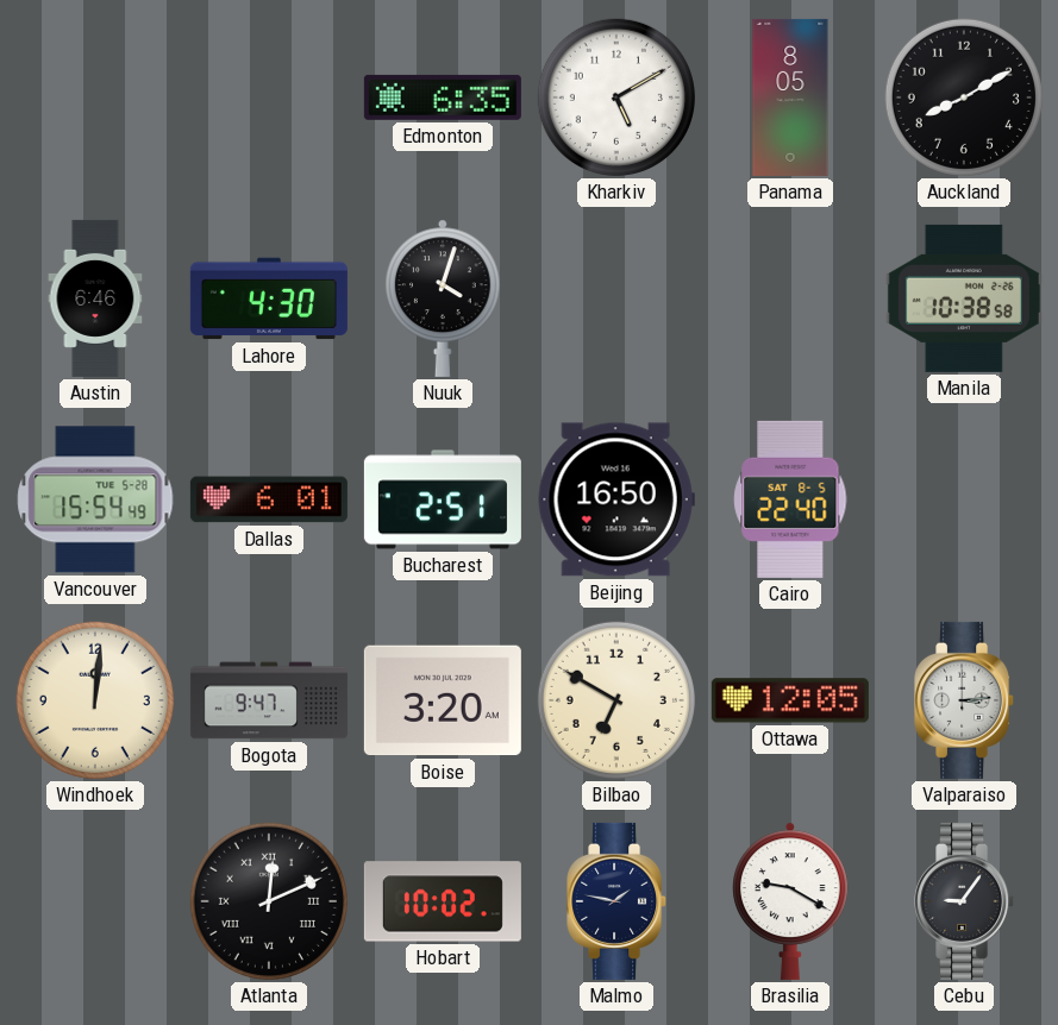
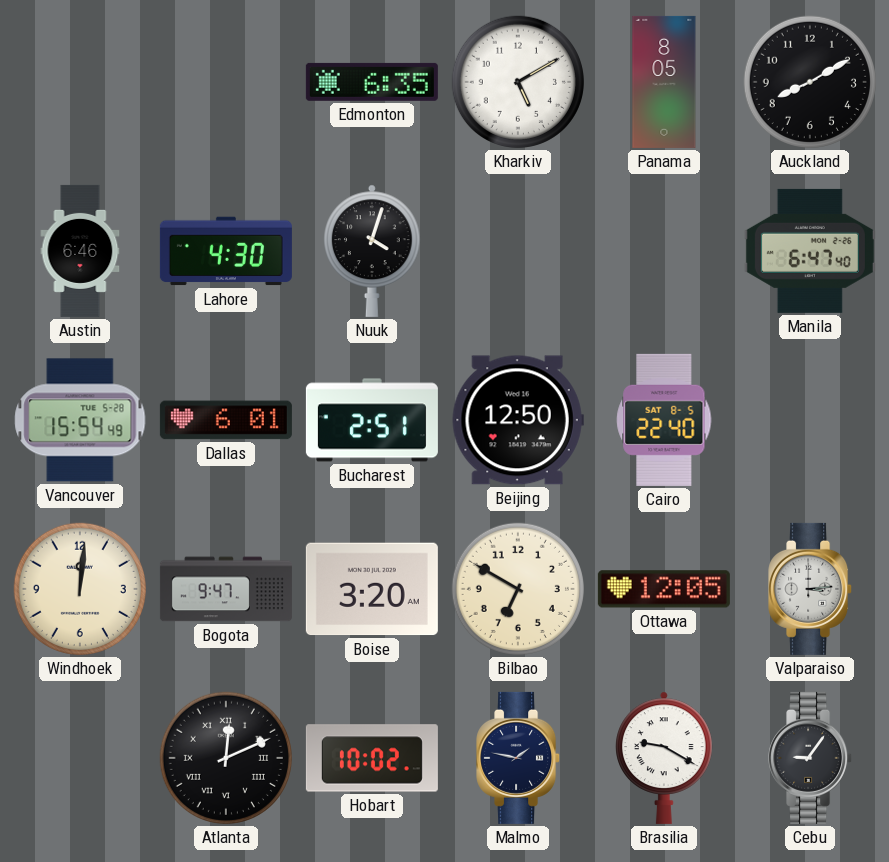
Manila: 10:38 -> 6:47
Beijing: 16:50 -> 12:50
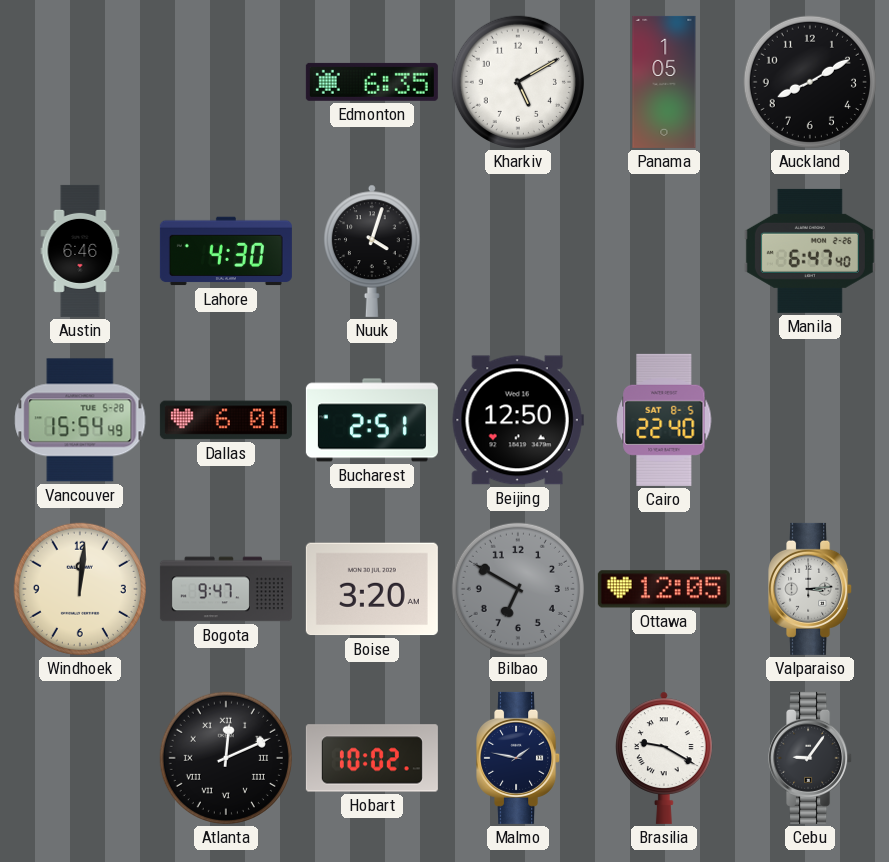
Panama: 8:05 -> 1:05
Bilbao dial: cream -> grey
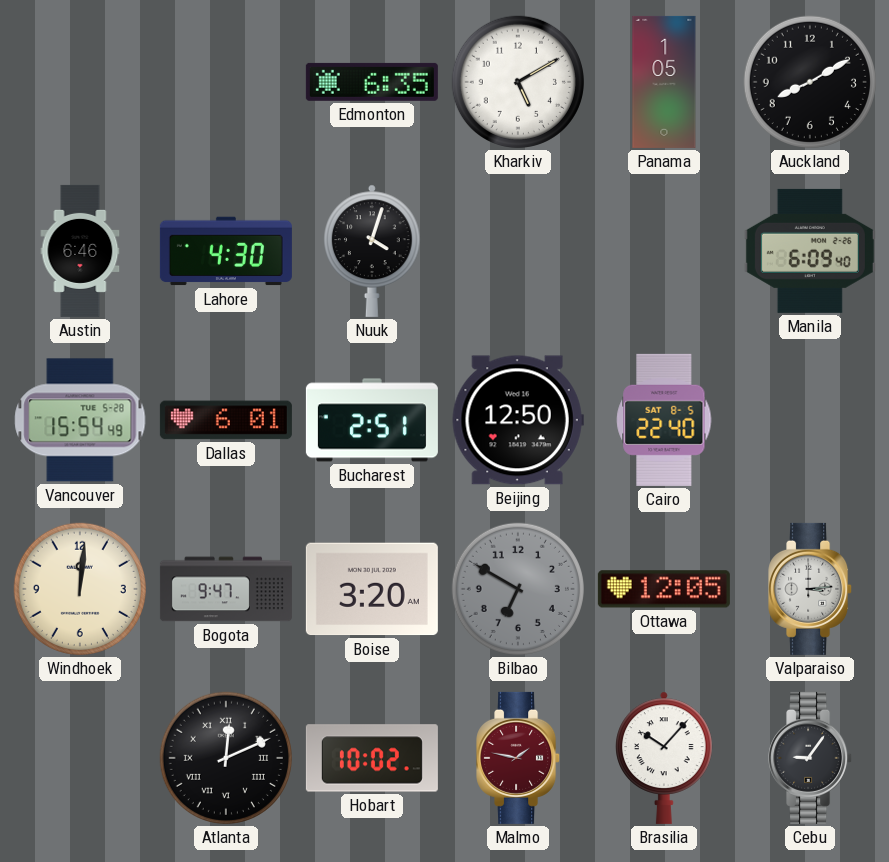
Manila: 6:47 -> 6:09
Malmo dial: navy -> burgundy
Brasilia: 9:20 -> 10:07
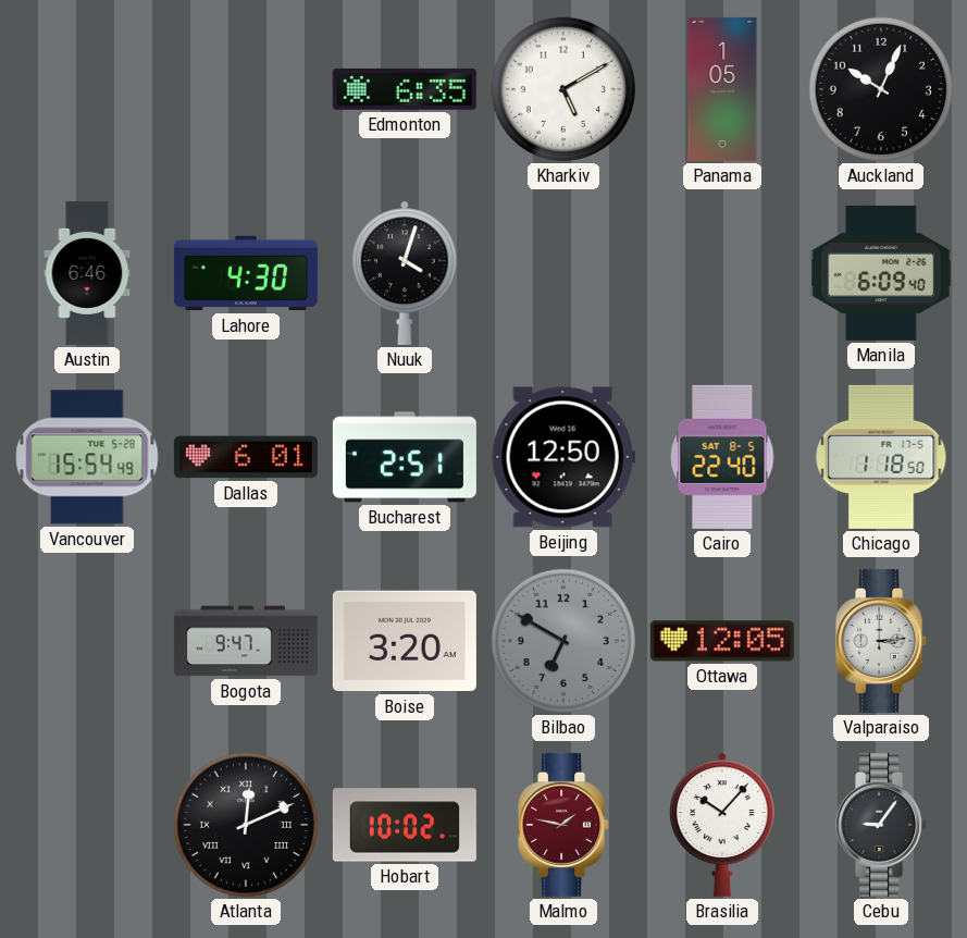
Auckland: 8:10 -> 10:04
Chicago: none -> 1:18
Windhoek: 12:01 -> none
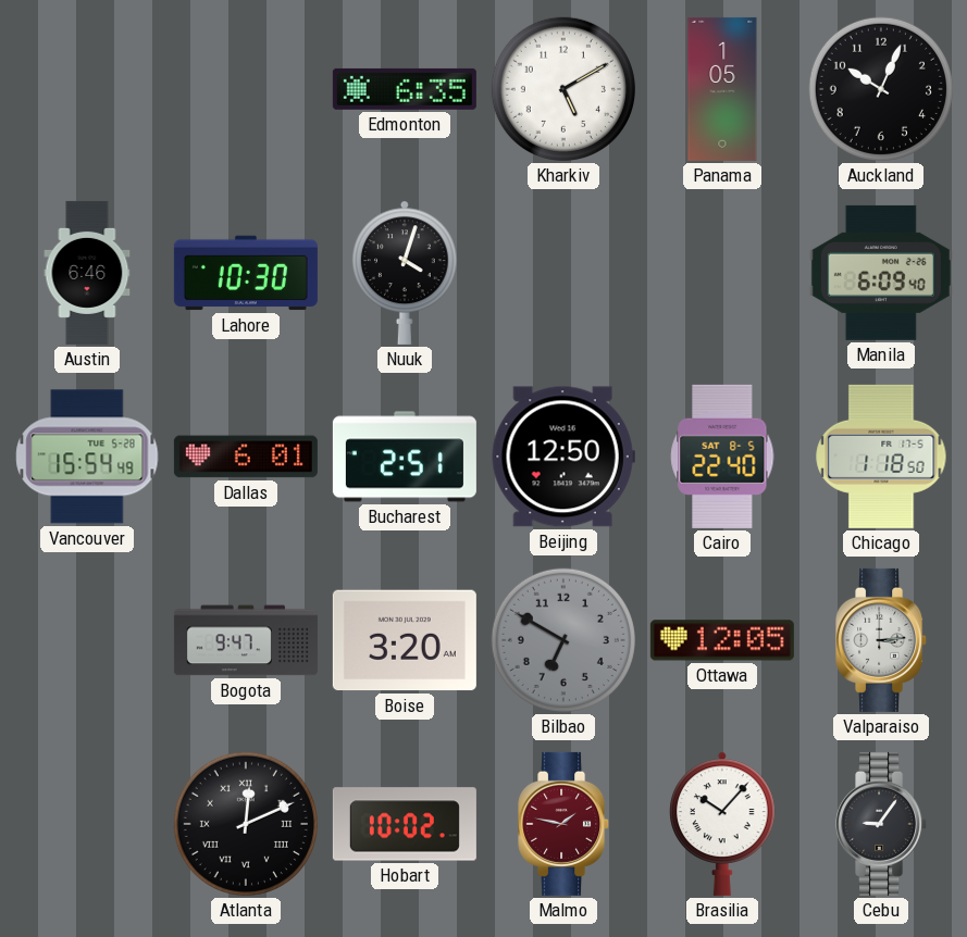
Lahore: 4:30 -> 10:30
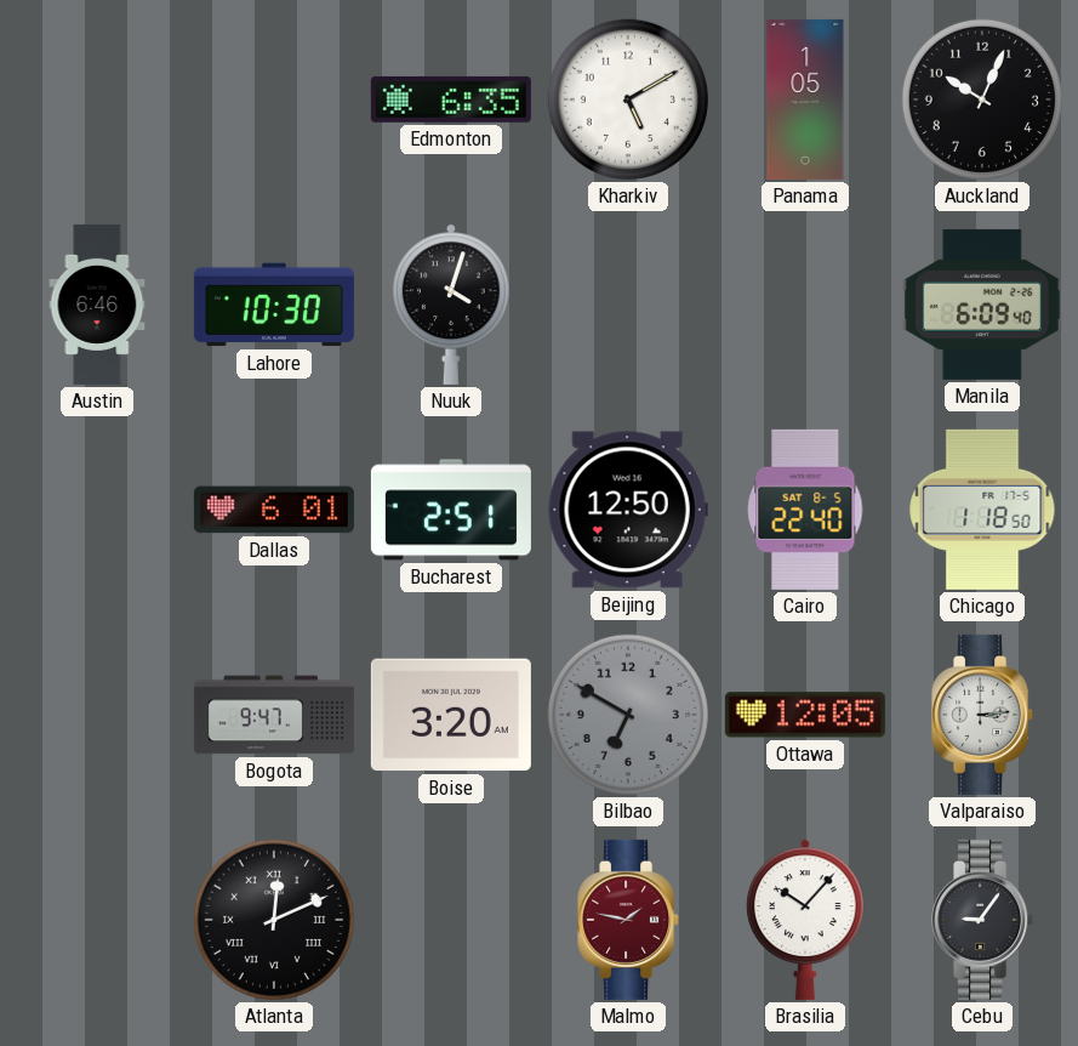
Vancouver: 15:54 -> none
Hobart: 10:02 -> none
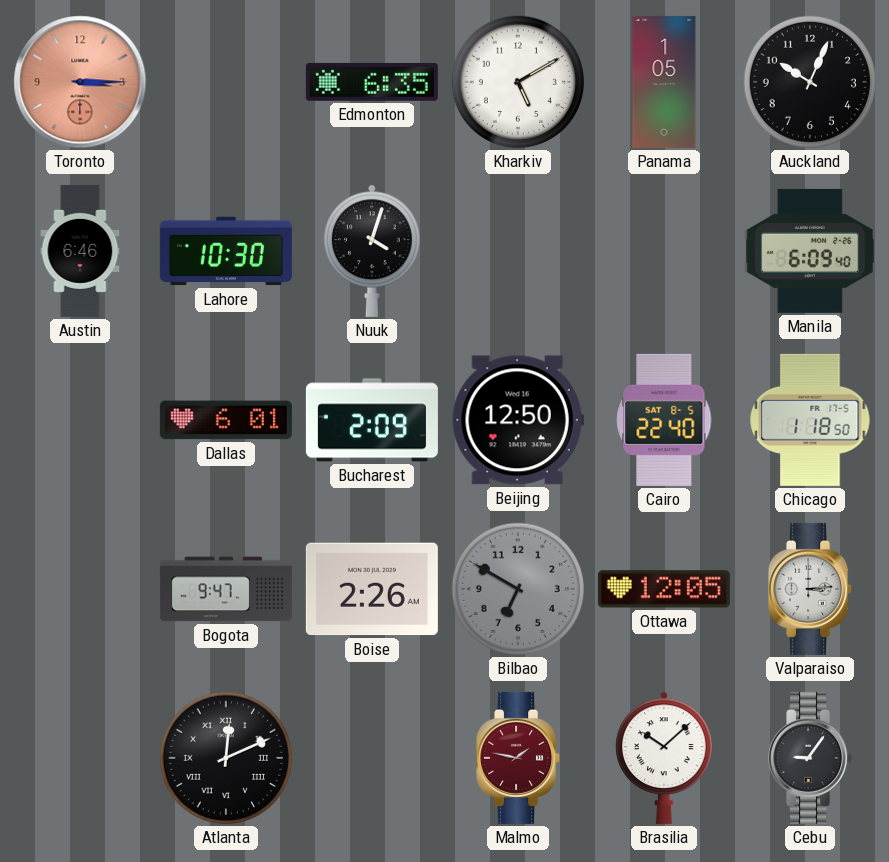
Toronto: none -> 3:15
Bucharest: 2:51 -> 2:09
Boise: 3:20 -> 2:26
Brasilia: 10:07 -> 10:08
